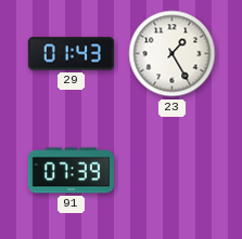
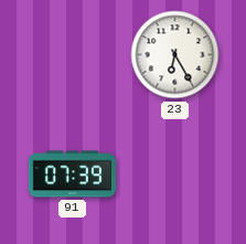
29: 01:43 -> none
23: 1:25 -> 6:25
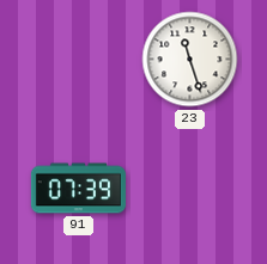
23: 6:25 -> 11:27
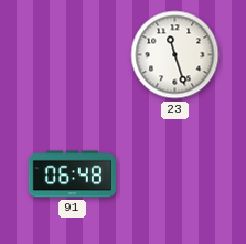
91: 07:39 -> 06:48
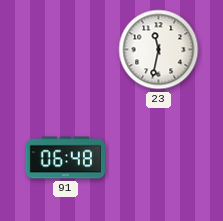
23: 11:27 -> 11:32
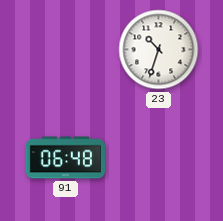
23: 11:32 -> 10:33
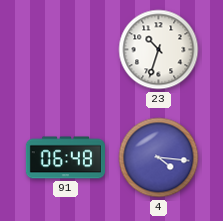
4: none -> 4:16
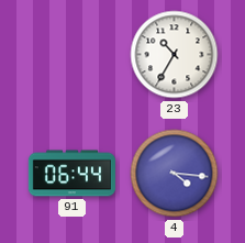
23: 10:33 -> 10:35
91: 06:48 -> 06:44
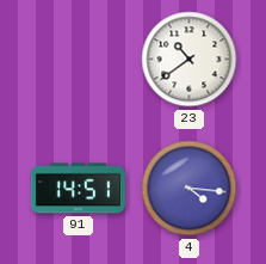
23: 10:35 -> 10:39
91: 06:44 -> 14:51
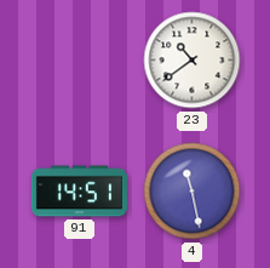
4: 4:16 -> 11:28
